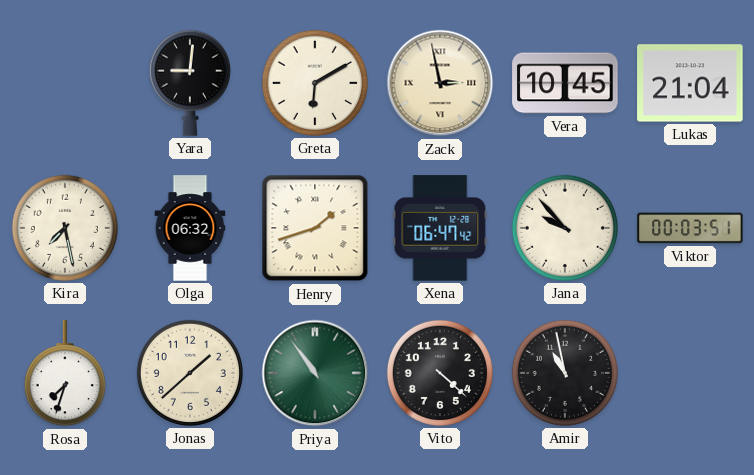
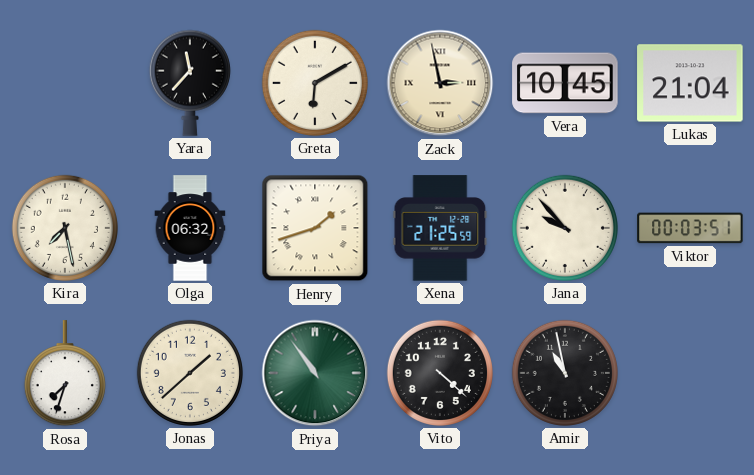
Yara: 9:01 -> 11:37
Xena: 06:47 -> 21:25
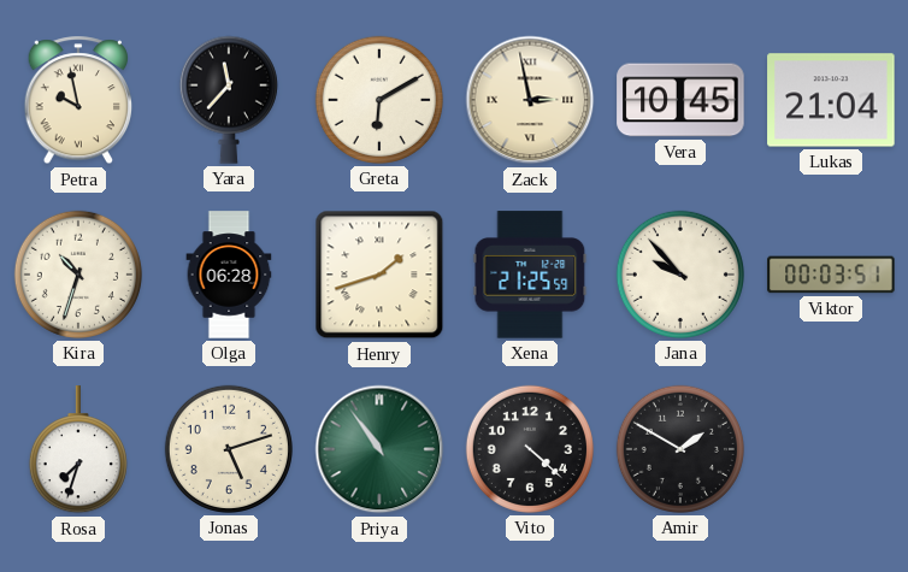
Petra: none -> 9:58
Kira: 7:28 -> 10:33
Olga: 06:32 -> 06:28
Jonas: 1:38 -> 5:12
Amir: 10:58 -> 1:50
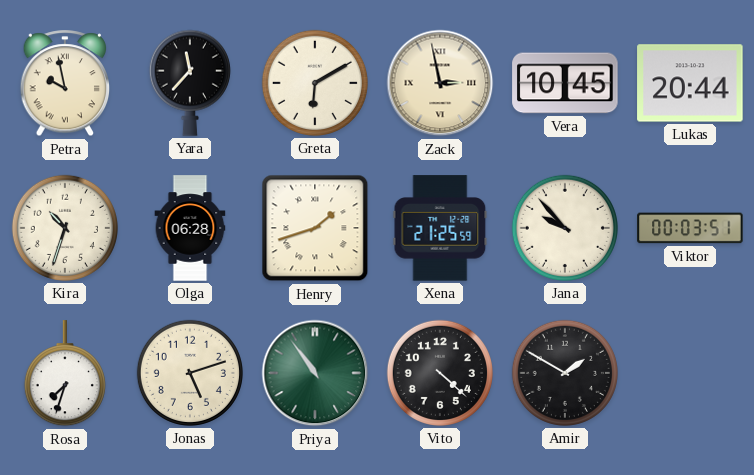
Lukas: 21:04 -> 20:44
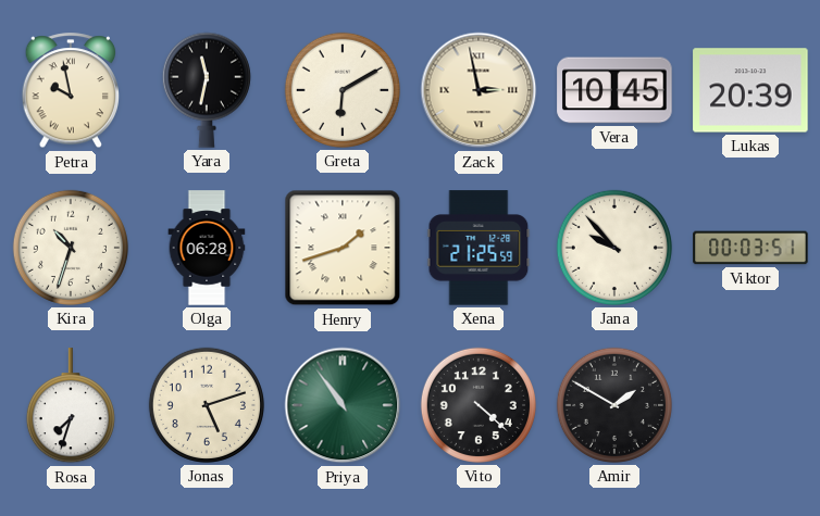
Yara: 11:37 -> 11:32
Lukas: 20:44 -> 20:39
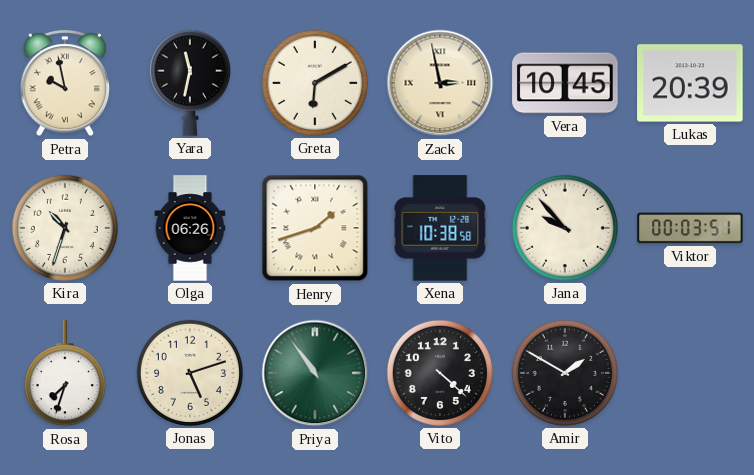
Olga: 06:28 -> 06:26
Xena: 21:25 -> 10:38
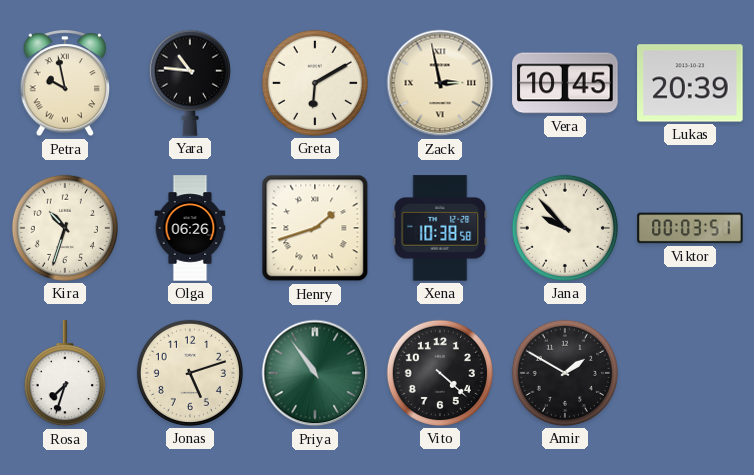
Yara: 11:32 -> 10:46
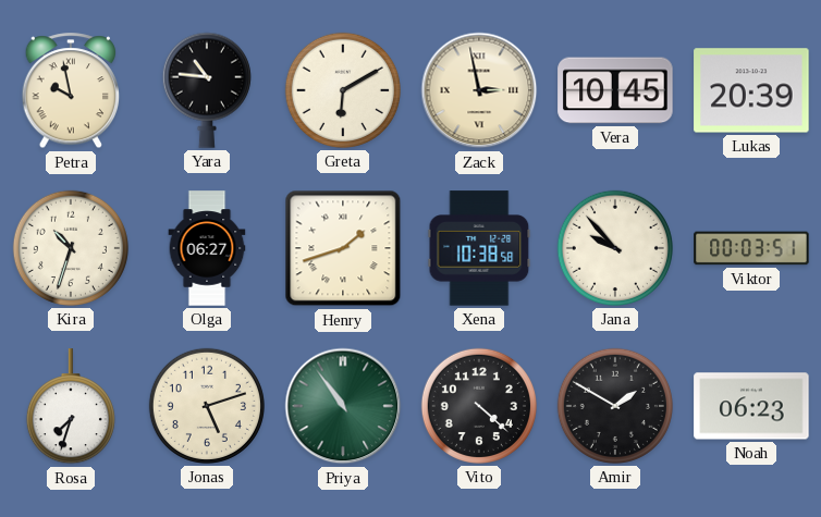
Olga: 06:26 -> 06:27
Noah: none -> 06:23
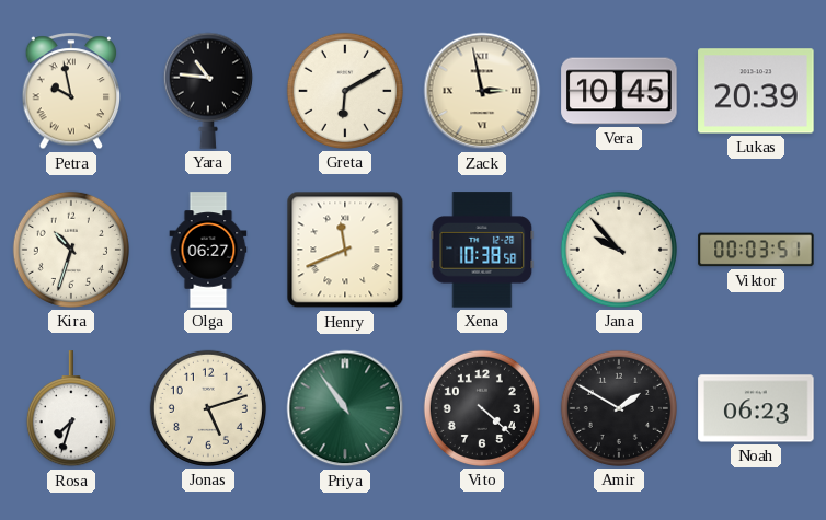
Henry: 1:42 -> 11:41
